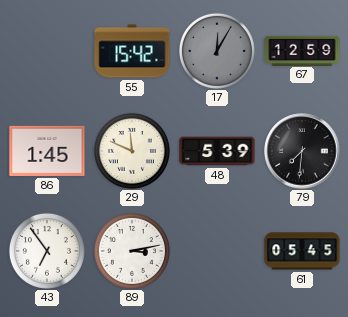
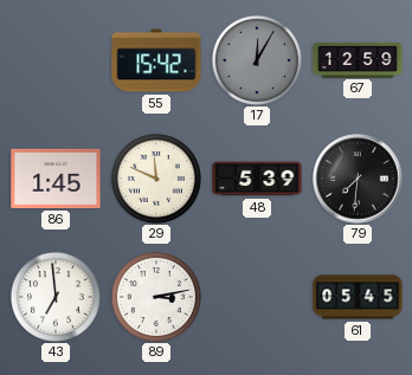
43: 6:54 -> 6:59
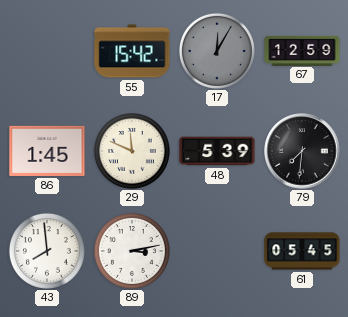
43: 6:59 -> 7:59
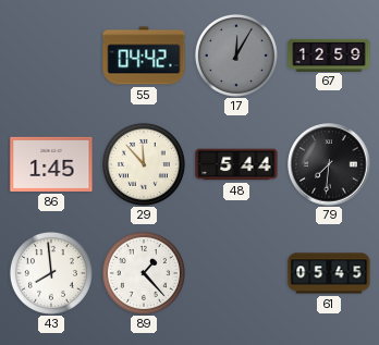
55: 15:42 -> 04:42
29: 11:49 -> 11:53
48: 5:39 -> 5:44
89: 3:13 -> 1:23
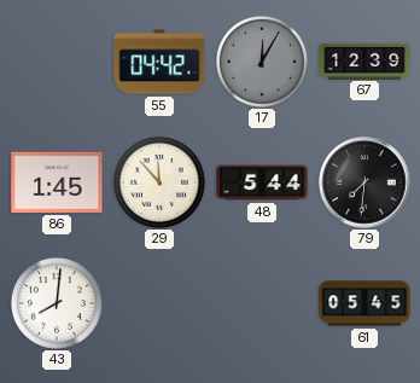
67: 12:59 -> 12:39
43: 7:59 -> 8:01
89: 1:23 -> none
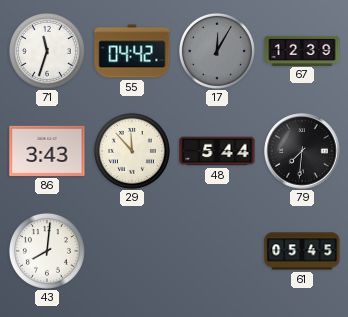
71: none -> 11:33
86: 1:45 -> 3:43
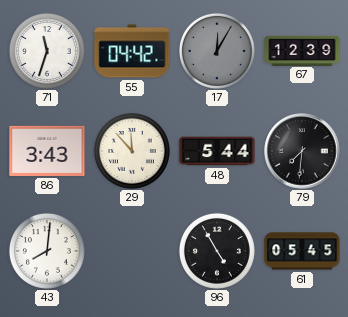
96: none -> 4:55
